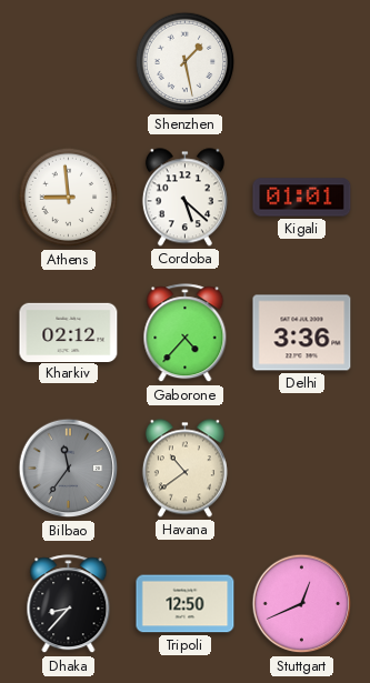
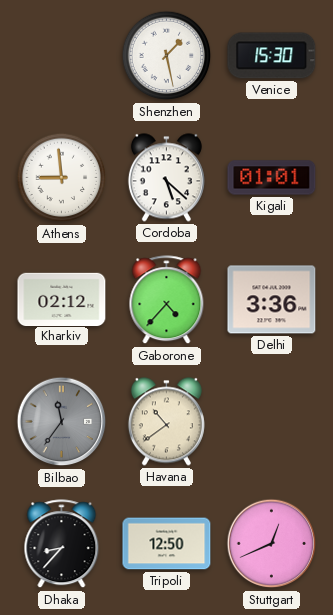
Venice: none -> 15:30
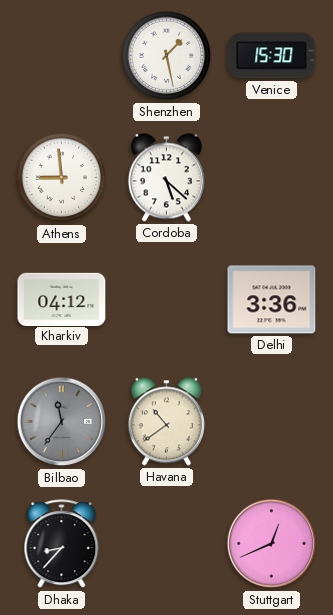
Kigali: 01:01 -> none
Kharkiv: 02:12 -> 04:12
Gaborone: 4:37 -> none
Tripoli: 12:50 -> none
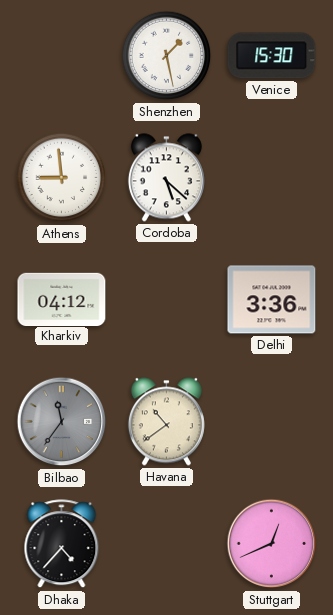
Dhaka: 8:37 -> 4:37
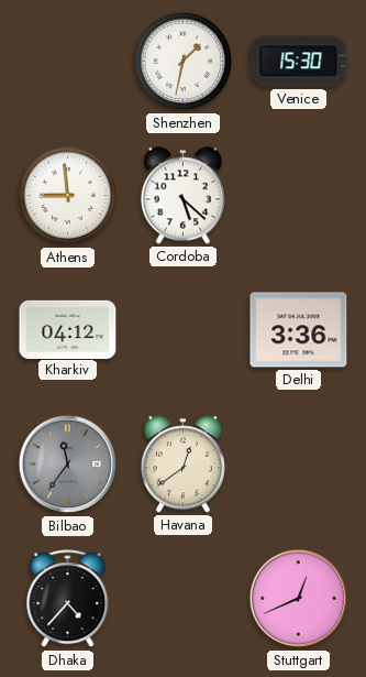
Shenzhen: 1:28 -> 1:32
Havana: 10:39 -> 12:39
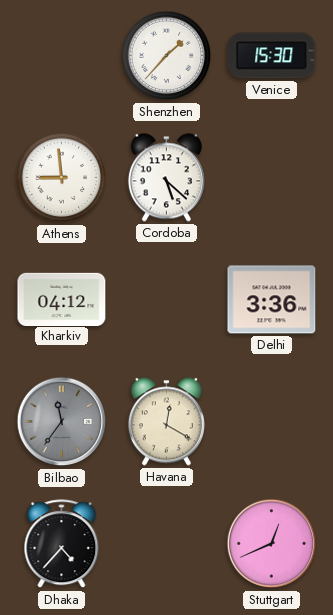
Shenzhen: 1:32 -> 1:37
Havana: 12:39 -> 12:20
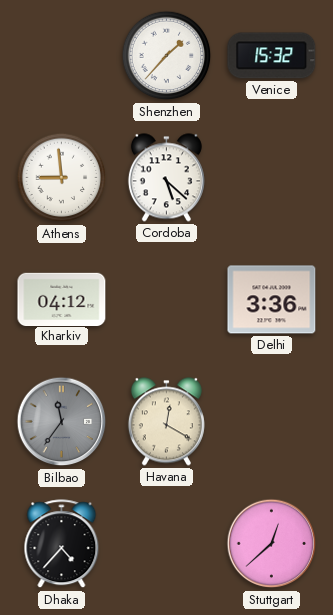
Venice: 15:30 -> 15:32
Stuttgart: 12:41 -> 12:38
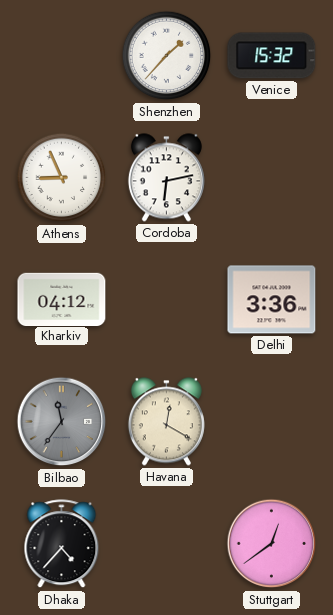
Athens: 8:59 -> 8:56
Cordoba: 5:22 -> 6:13
Stuttgart: 12:38 -> 12:39
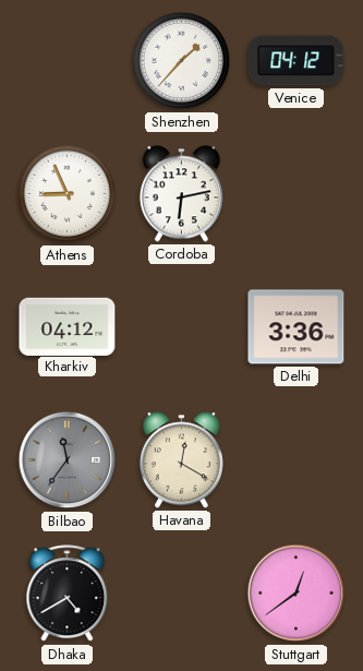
Venice: 15:32 -> 04:12
Dhaka: 4:37 -> 4:40
